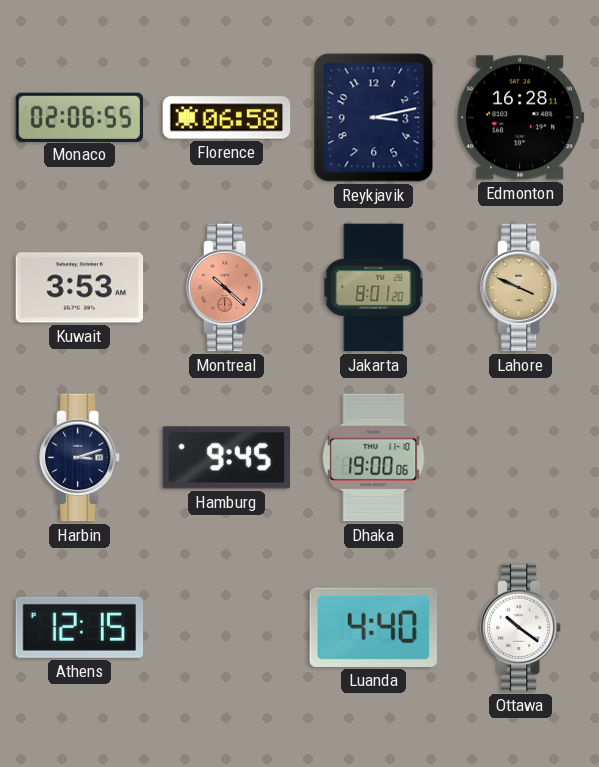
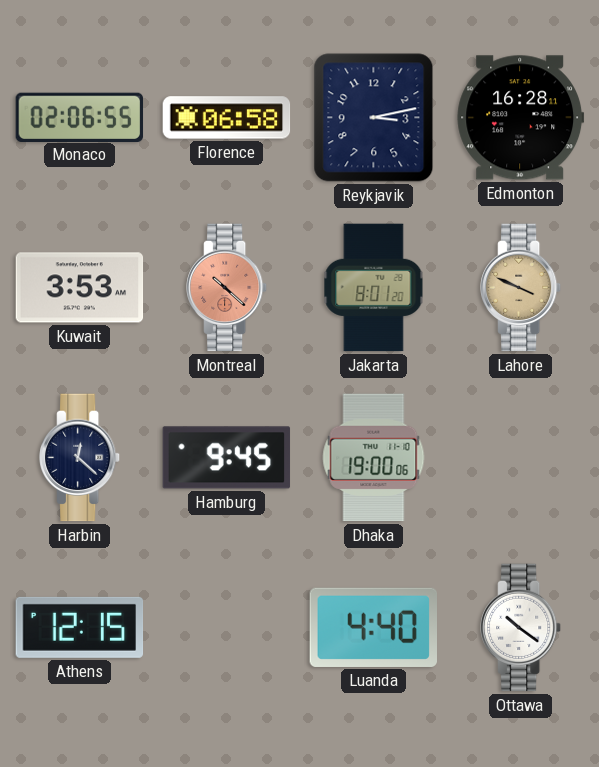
Harbin: 3:12 -> 12:22
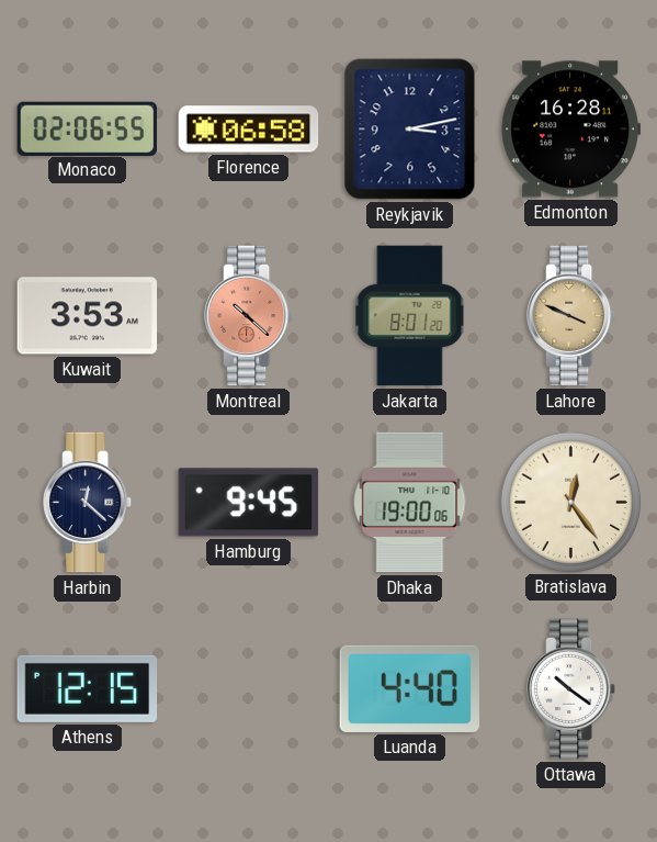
Bratislava: none -> 12:24
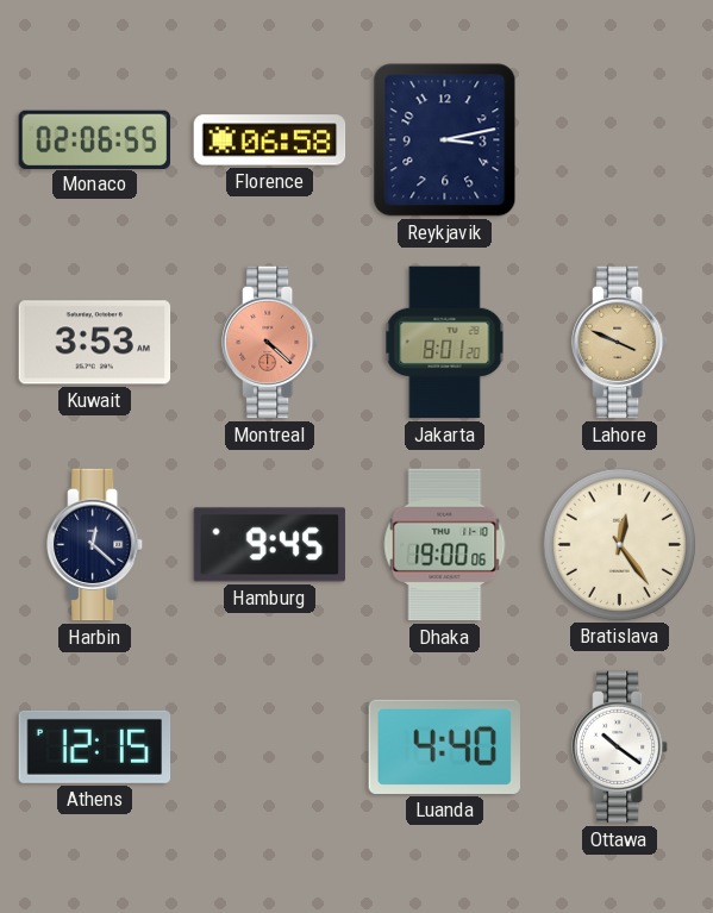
Edmonton: 16:28 -> none
Montreal: 10:22 -> 4:22
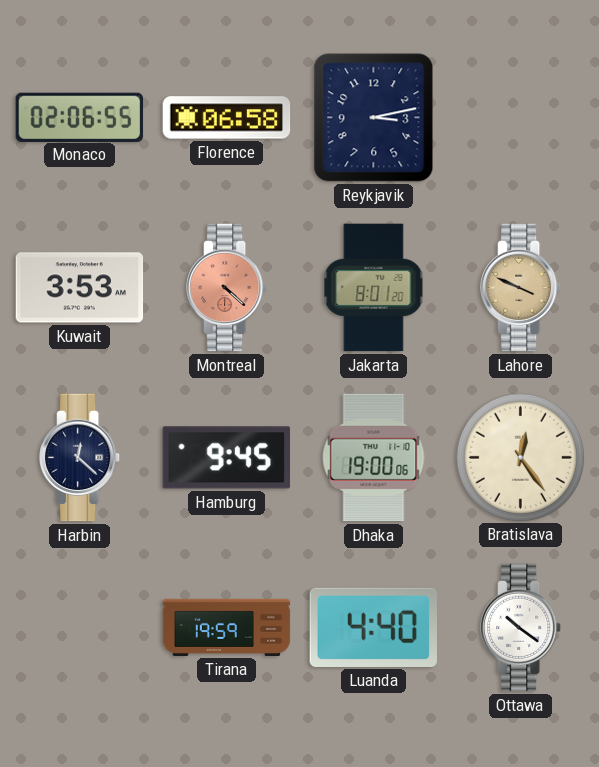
Athens: 12:15 -> none
Tirana: none -> 19:59
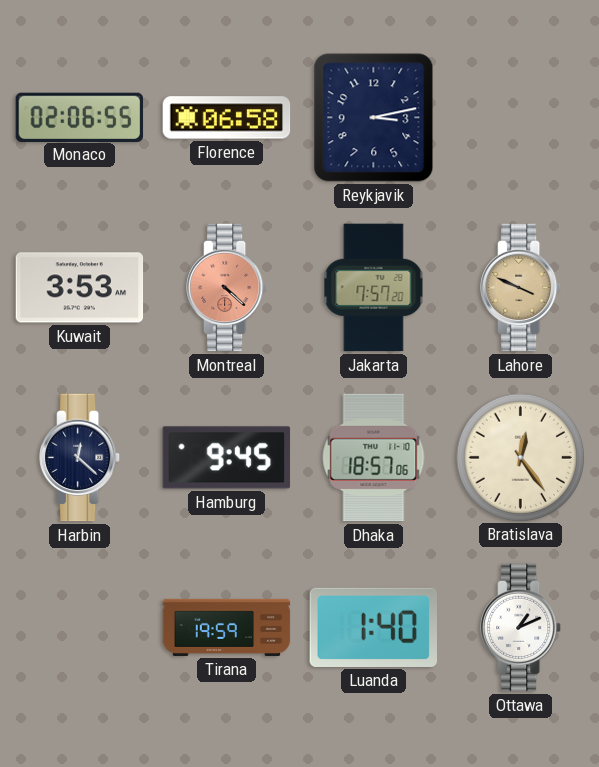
Jakarta: 8:01 -> 7:57
Dhaka: 19:00 -> 18:57
Luanda: 4:40 -> 1:40
Ottawa: 10:21 -> 1:11
